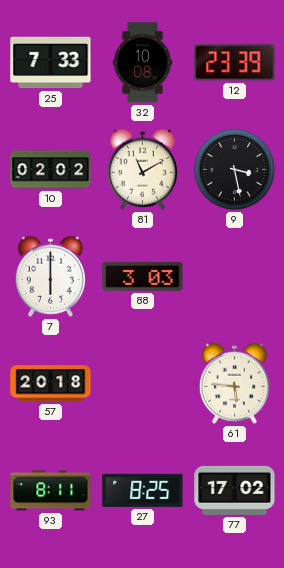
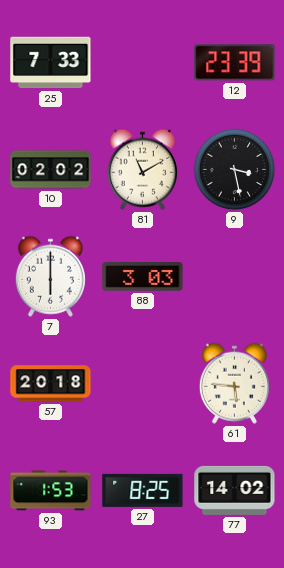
32: 10:08 -> none
93: 8:11 -> 1:53
77: 17:02 -> 14:02
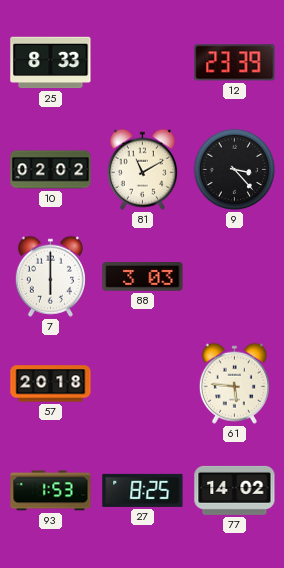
25: 7:33 -> 8:33
9: 3:28 -> 3:23
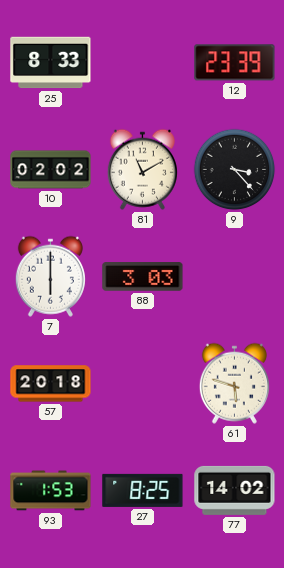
61: 5:46 -> 5:48
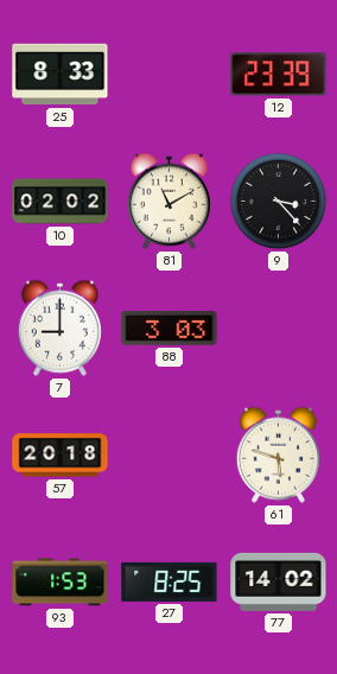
7: 6:00 -> 9:00
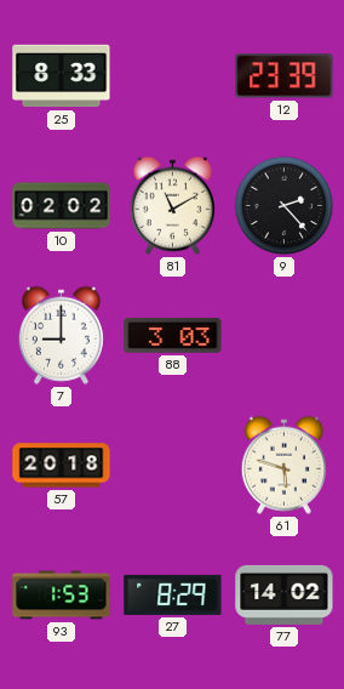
9: 3:23 -> 2:23
27: 8:25 -> 8:29
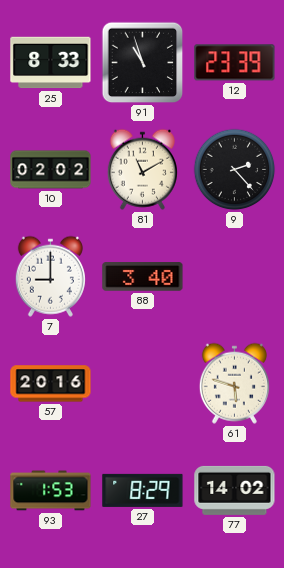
91: none -> 10:57
88: 3:03 -> 3:40
57: 20:18 -> 20:16
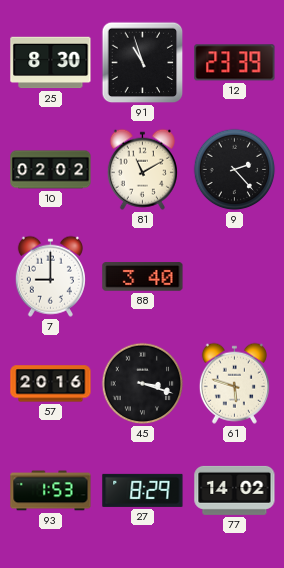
25: 8:33 -> 8:30
45: none -> 3:18
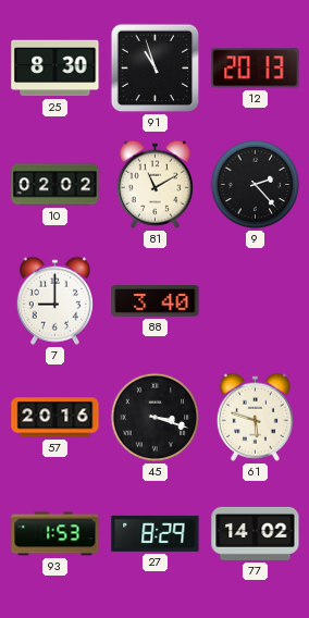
12: 23:39 -> 20:13
